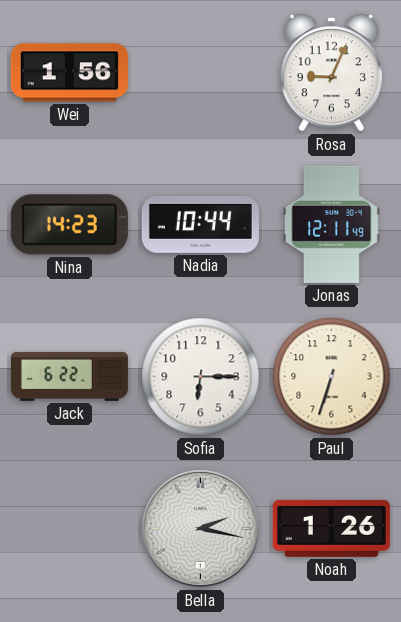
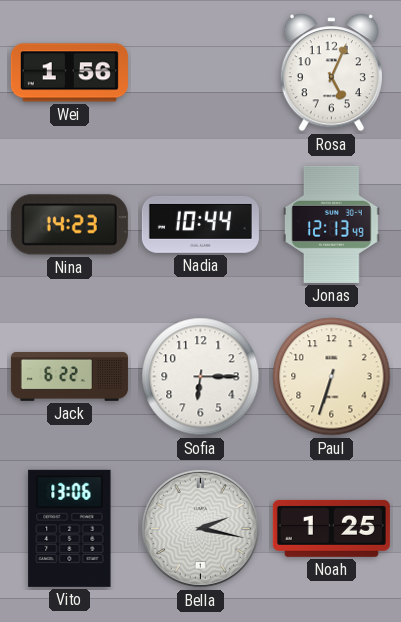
Rosa: 9:04 -> 5:04
Jonas: 12:11 -> 12:13
Vito: none -> 13:06
Noah: 1:26 -> 1:25
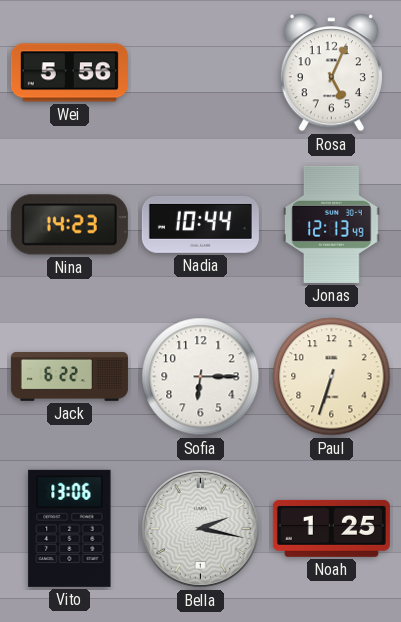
Wei: 1:56 -> 5:56
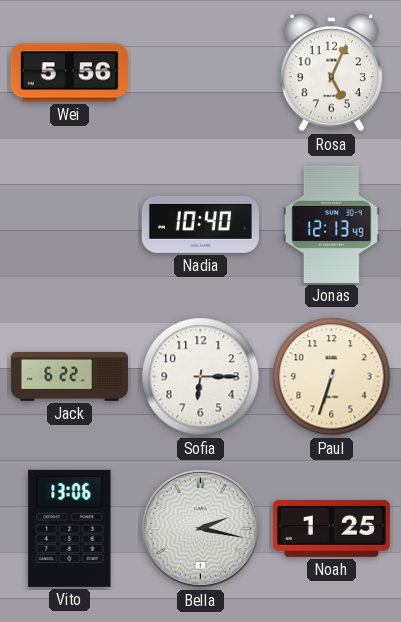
Nina: 14:23 -> none
Nadia: 10:44 -> 10:40
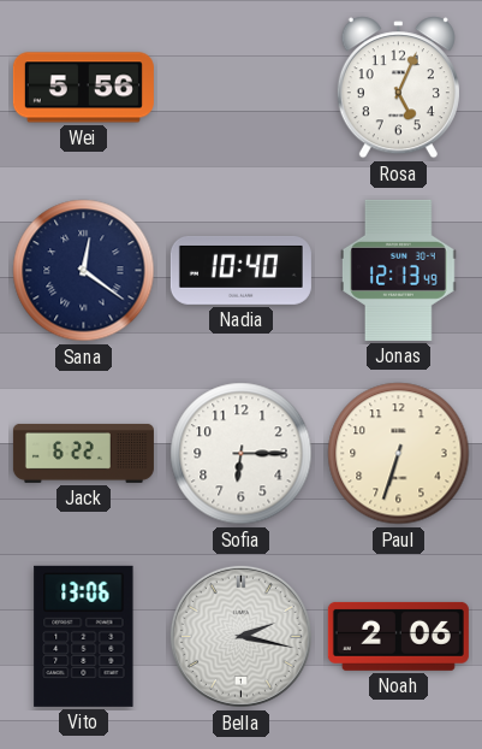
Sana: none -> 12:21
Noah: 1:25 -> 2:06
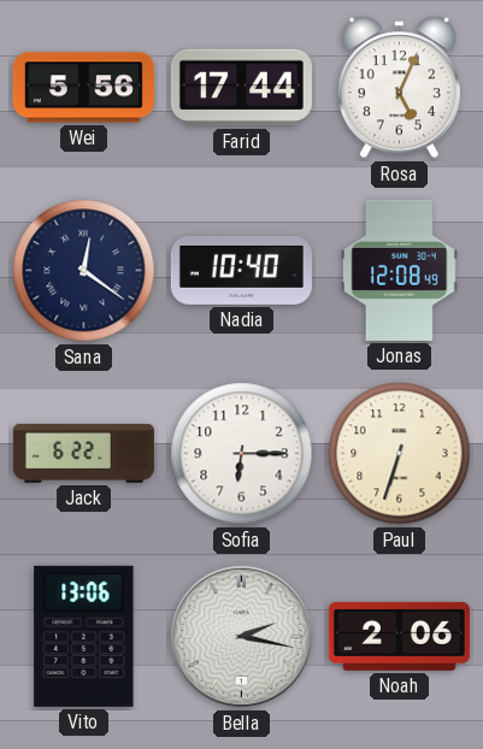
Farid: none -> 17:44
Jonas: 12:13 -> 12:08
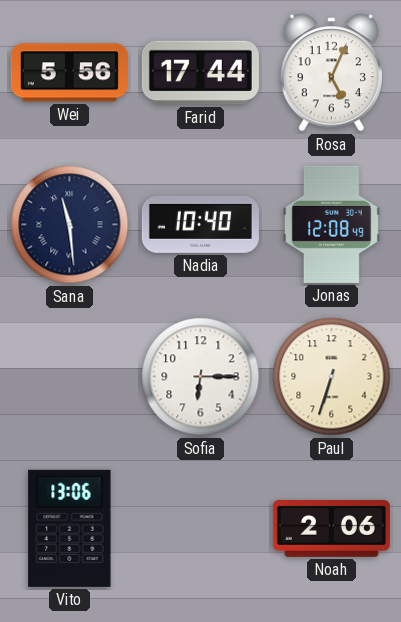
Sana: 12:21 -> 11:29
Jack: 6:22 -> none
Bella: 2:17 -> none
